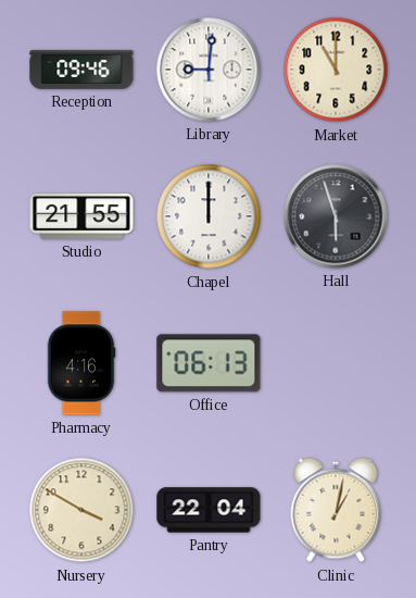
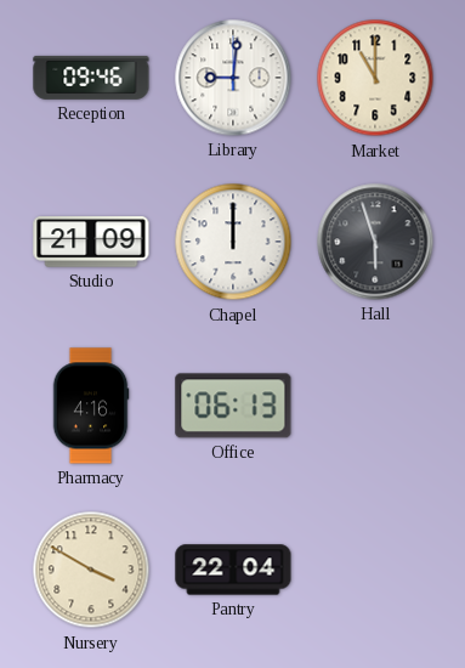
Studio: 21:55 -> 21:09
Clinic: 1:02 -> none
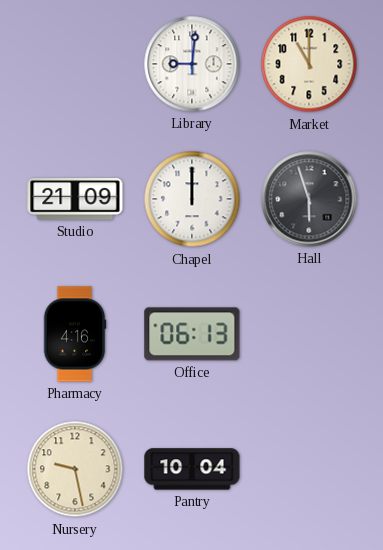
Reception: 09:46 -> none
Nursery: 3:50 -> 9:28
Pantry: 22:04 -> 10:04
